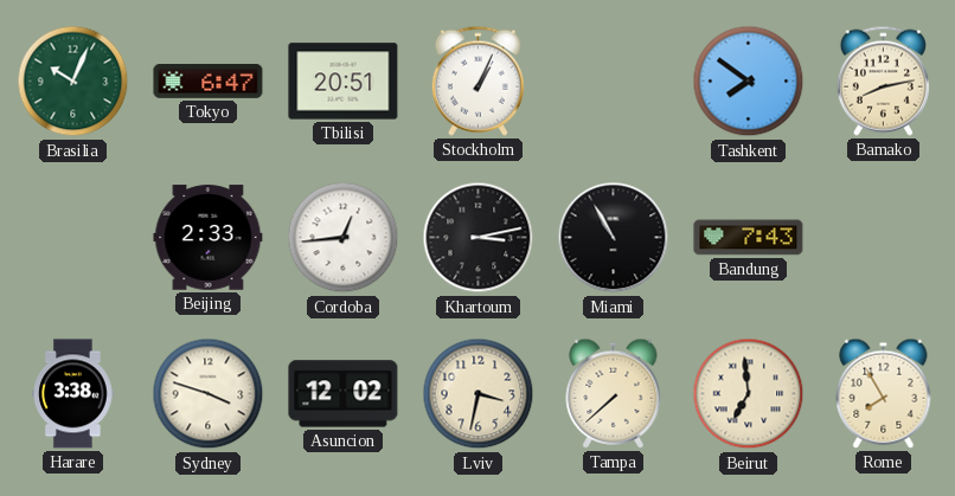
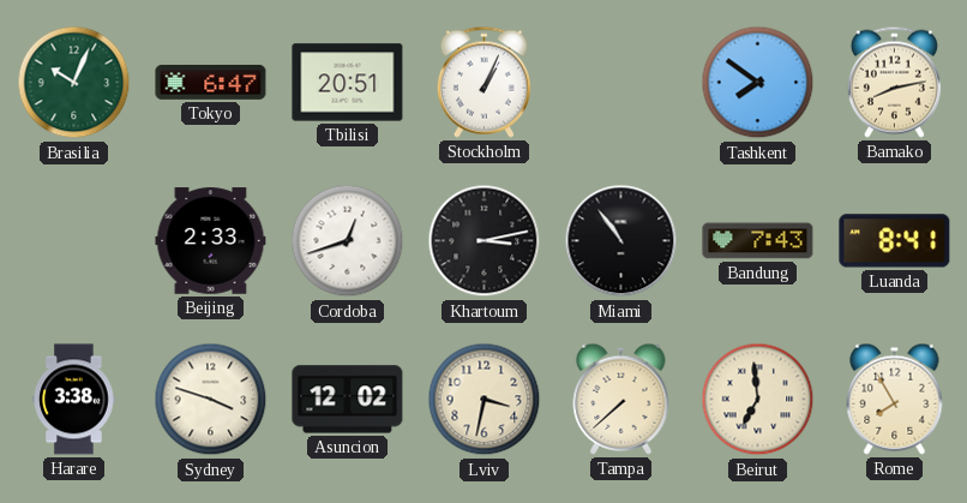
Cordoba: 12:44 -> 12:42
Miami: 10:55 -> 10:54
Luanda: none -> 8:41
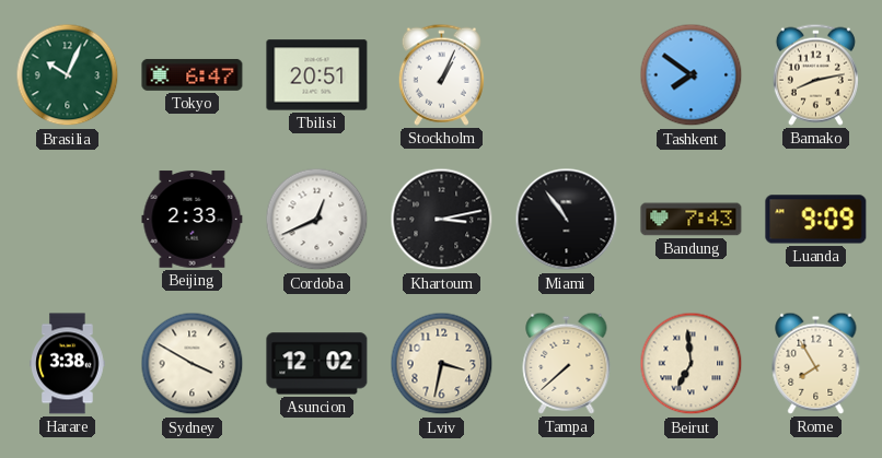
Cordoba: 12:42 -> 12:41
Luanda: 8:41 -> 9:09
Sydney: 3:48 -> 3:50
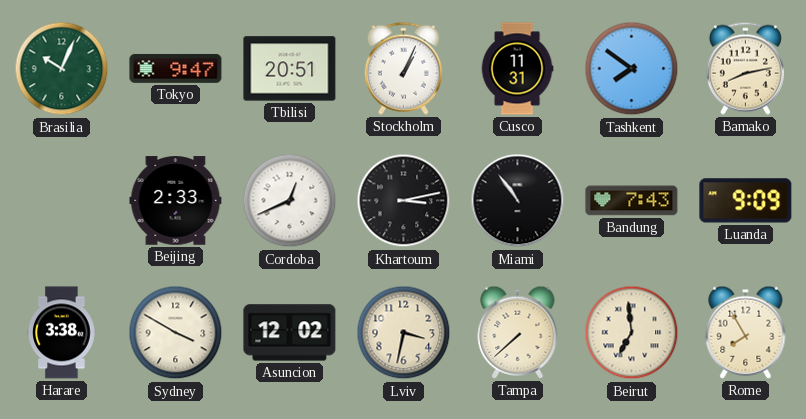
Tokyo: 6:47 -> 9:47
Cusco: none -> 11:31
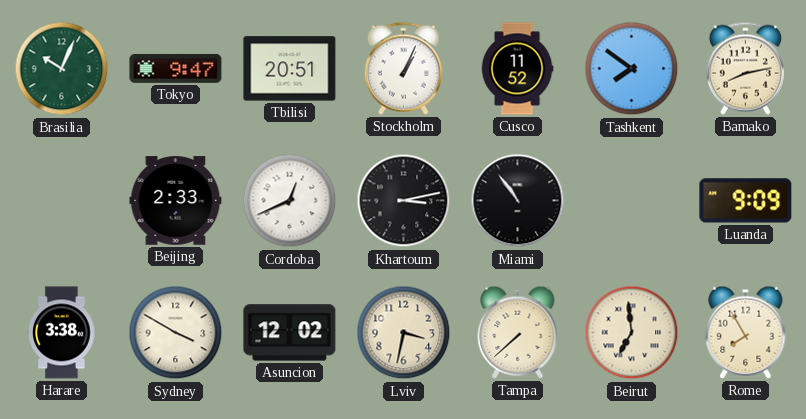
Cusco: 11:31 -> 11:52
Bandung: 7:43 -> none
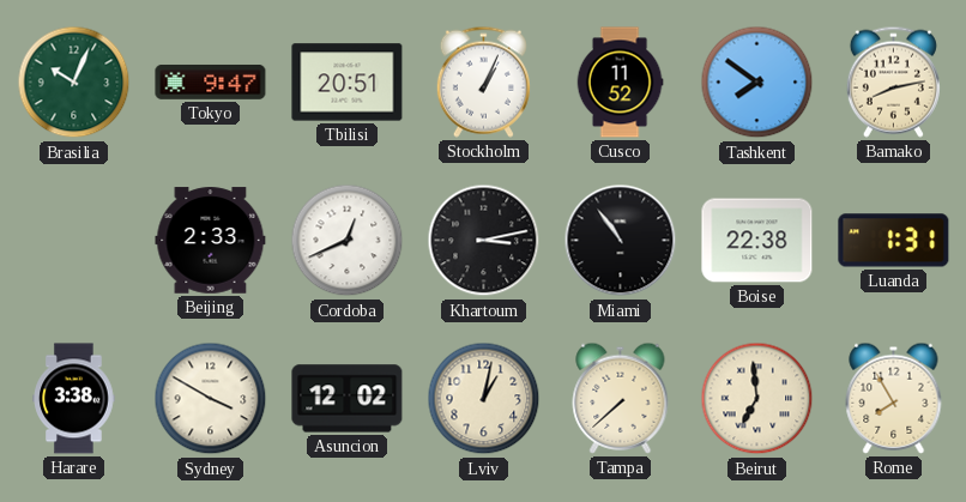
Boise: none -> 22:38
Luanda: 9:09 -> 1:31
Lviv: 3:32 -> 1:02
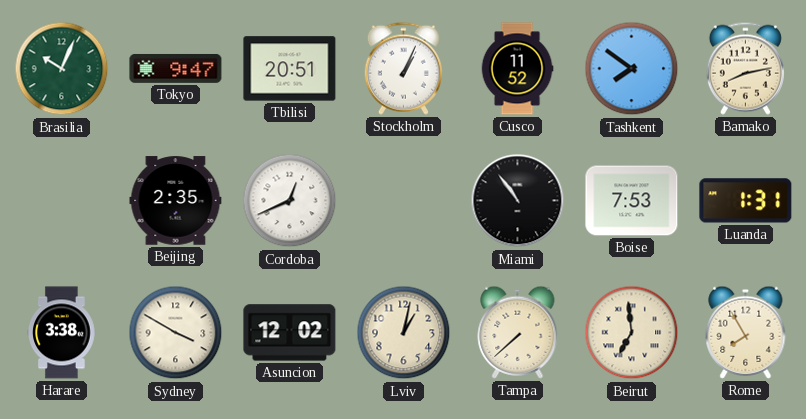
Beijing: 2:33 -> 2:35
Khartoum: 3:13 -> none
Boise: 22:38 -> 7:53
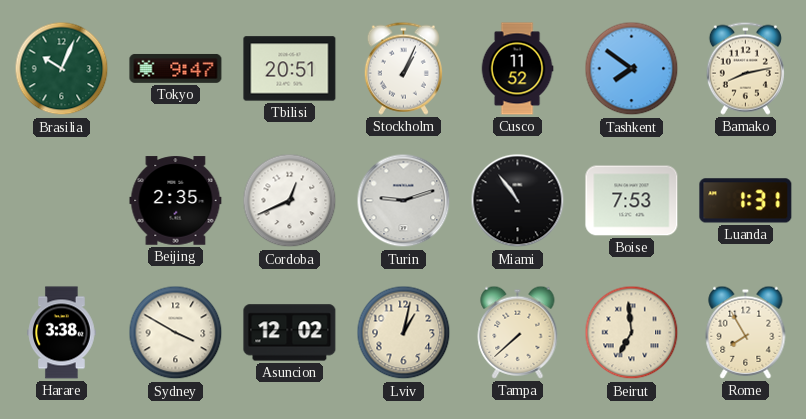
Turin: none -> 9:12
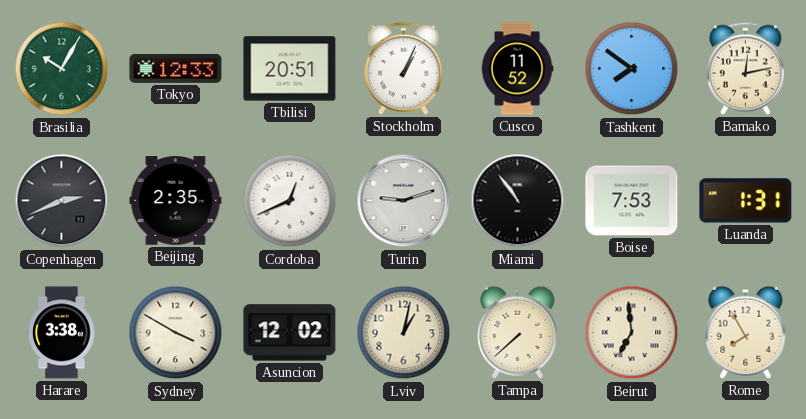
Brasilia: 10:04 -> 10:05
Tokyo: 9:47 -> 12:33
Bamako: 8:13 -> 12:13
Copenhagen: none -> 2:41
